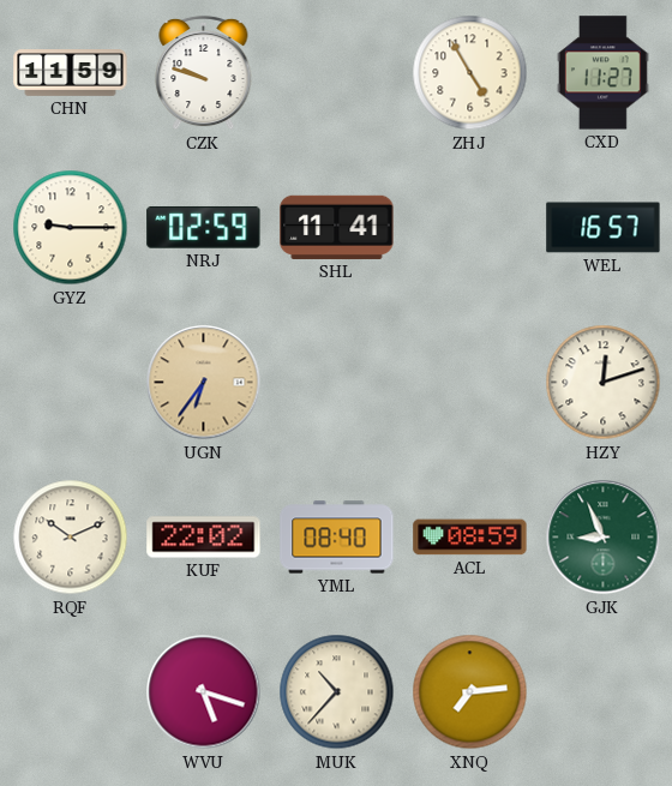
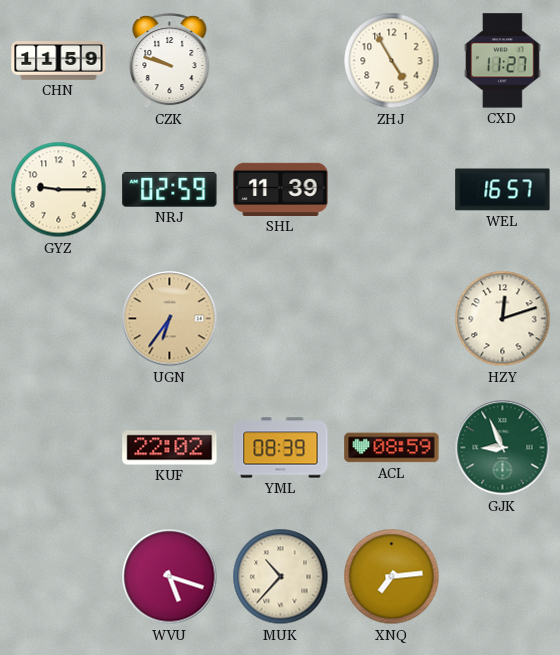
SHL: 11:41 -> 11:39
RQF: 10:11 -> none
YML: 08:40 -> 08:39
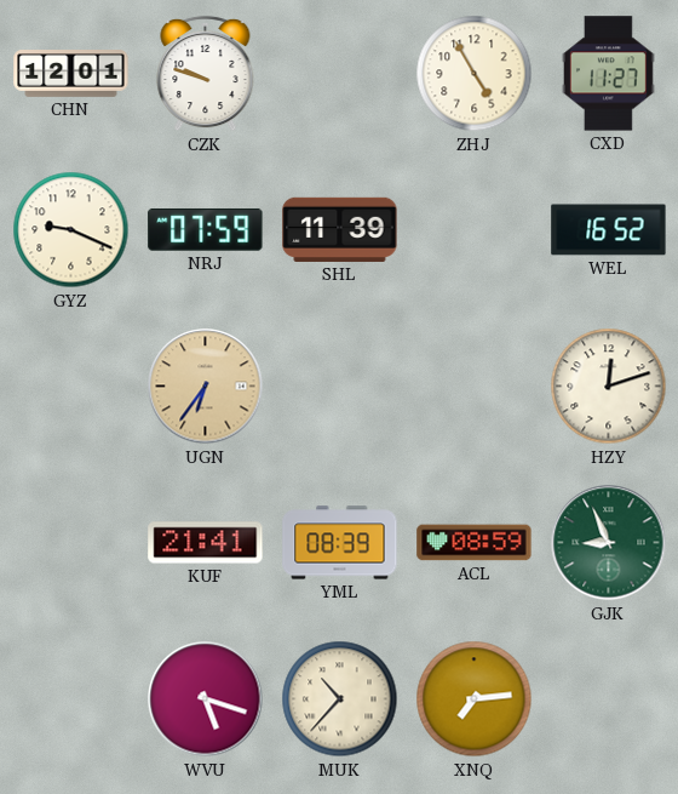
CHN: 11:59 -> 12:01
GYZ: 9:15 -> 9:19
NRJ: 02:59 -> 07:59
WEL: 16:57 -> 16:52
KUF: 22:02 -> 21:41
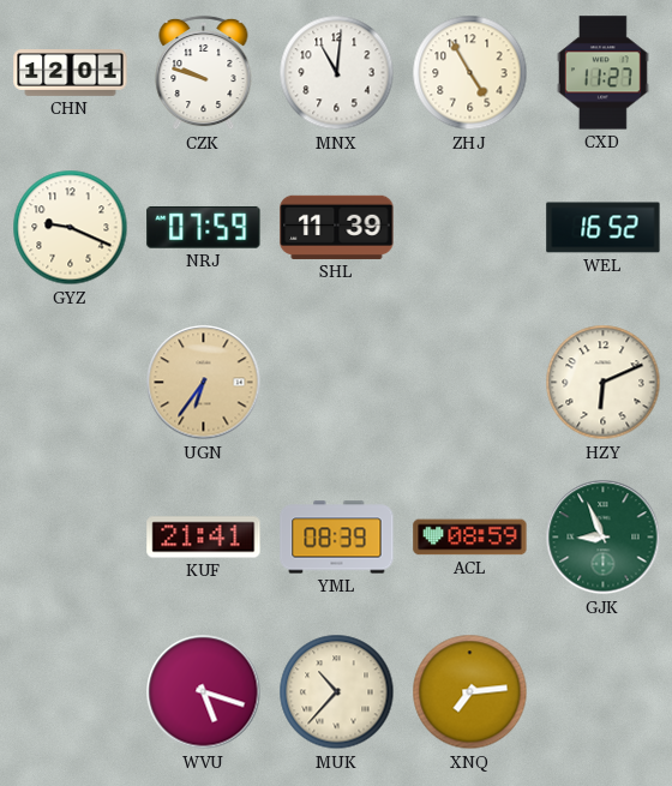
MNX: none -> 11:01
HZY: 12:12 -> 6:11
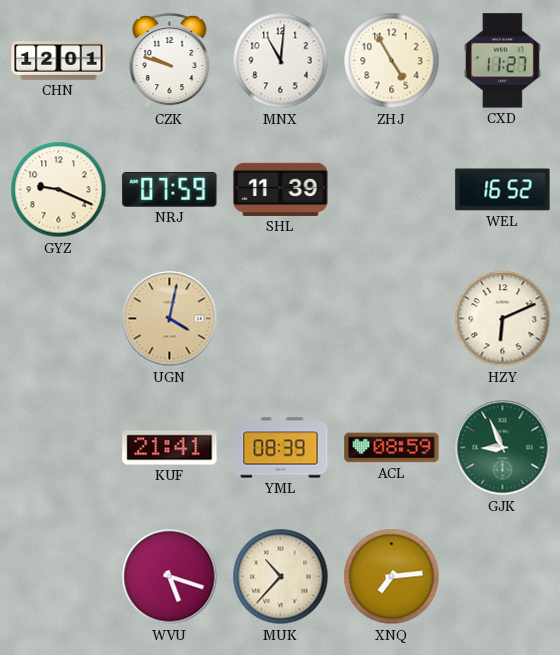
UGN: 6:36 -> 4:02
